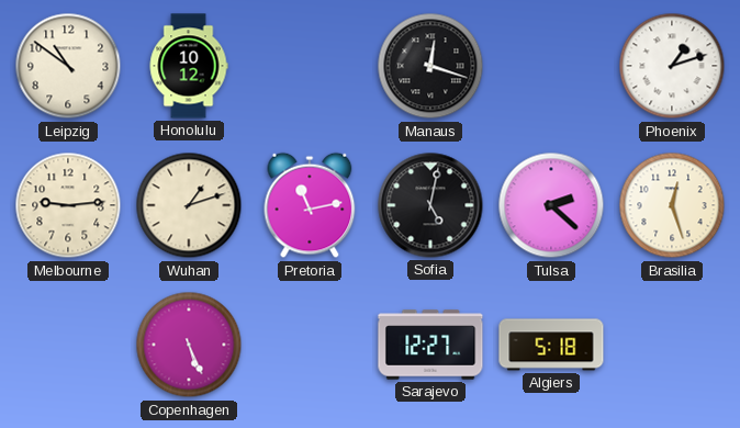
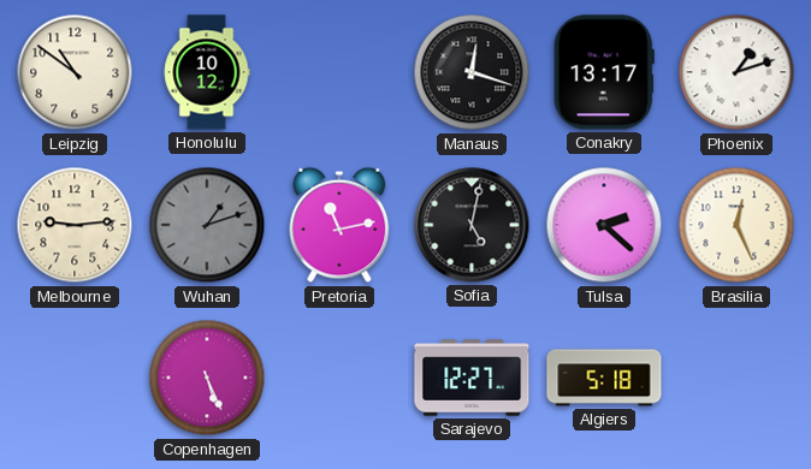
Conakry: none -> 13:17
Wuhan dial: cream -> grey
Brasilia: 12:27 -> 12:26
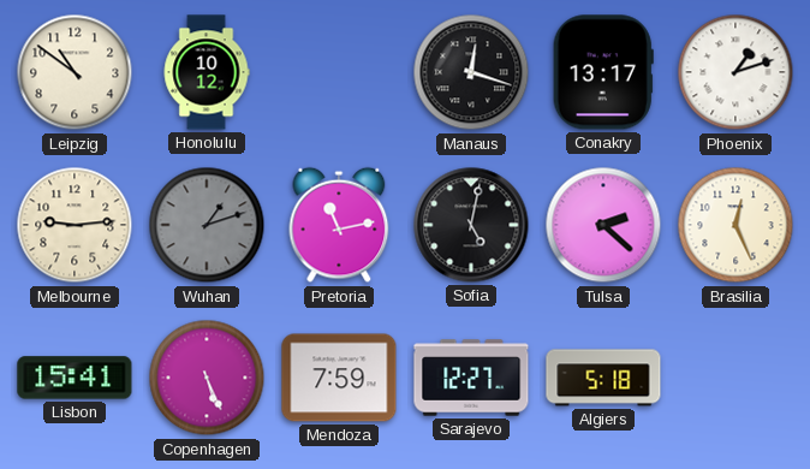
Lisbon: none -> 15:41
Mendoza: none -> 7:59
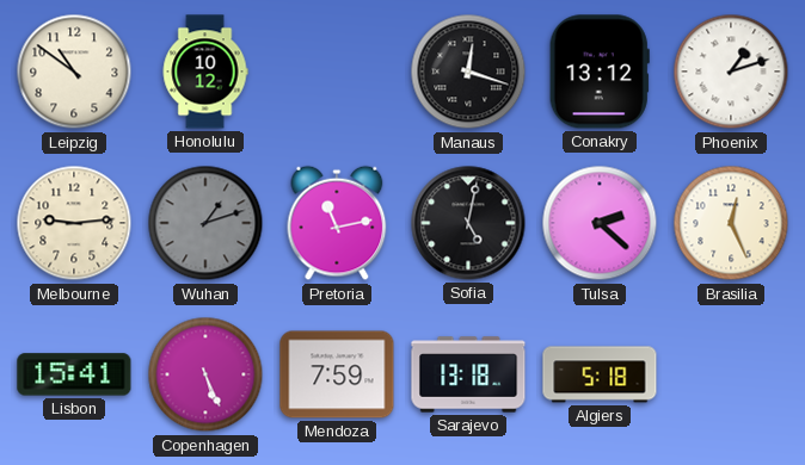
Conakry: 13:17 -> 13:12
Sarajevo: 12:27 -> 13:18
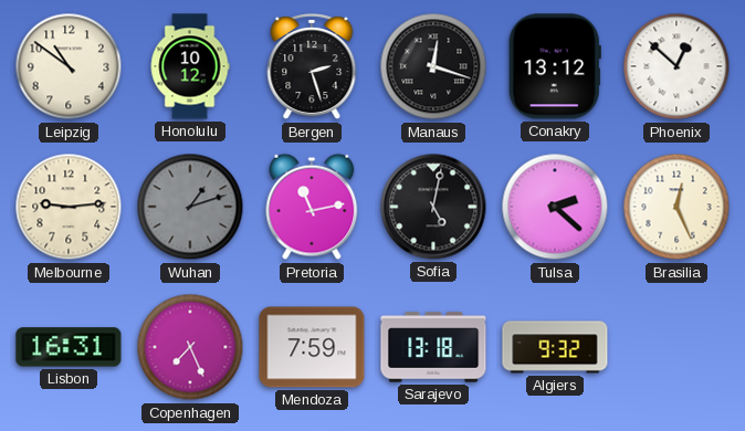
Bergen: none -> 2:27
Phoenix: 1:12 -> 12:52
Lisbon: 15:41 -> 16:31
Copenhagen: 5:26 -> 7:26
Algiers: 5:18 -> 9:32
